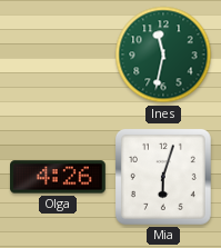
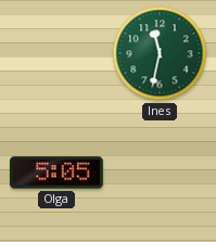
Olga: 4:26 -> 5:05
Mia: 6:03 -> none
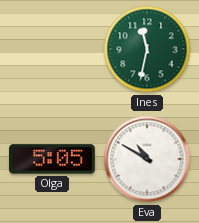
Eva: none -> 10:50
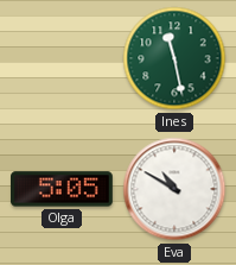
Ines: 11:32 -> 11:28
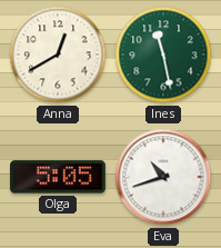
Anna: none -> 12:40
Eva: 10:50 -> 10:42
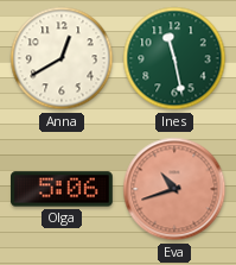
Olga: 5:05 -> 5:06
Eva dial: white -> salmon
